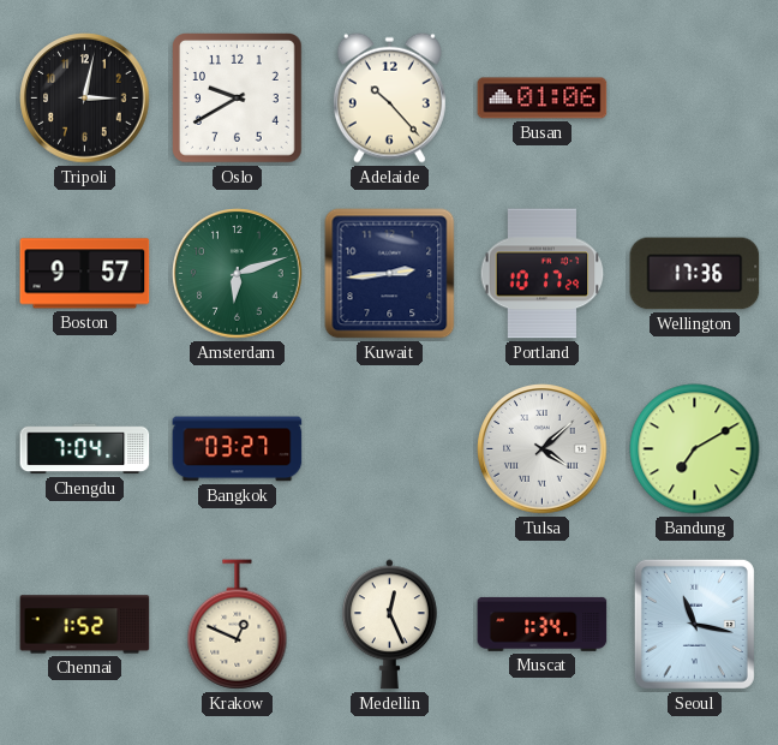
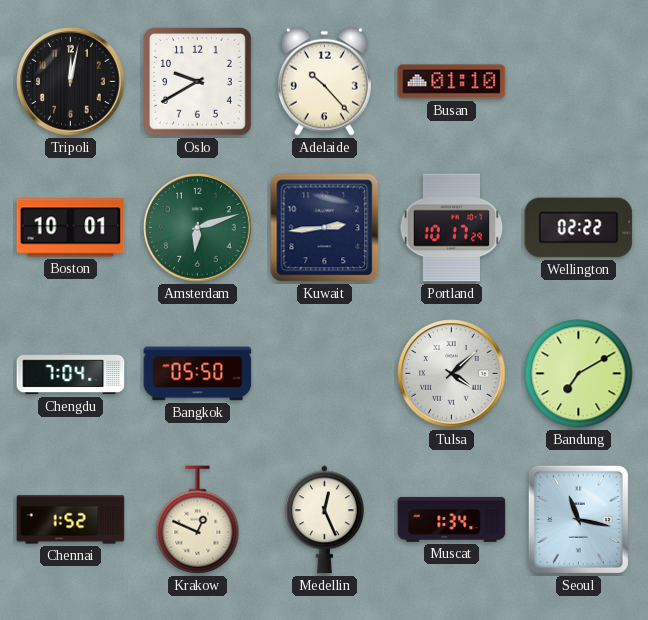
Tripoli: 3:02 -> 12:02
Busan: 01:06 -> 01:10
Boston: 9:57 -> 10:01
Wellington: 17:36 -> 02:22
Bangkok: 03:27 -> 05:50
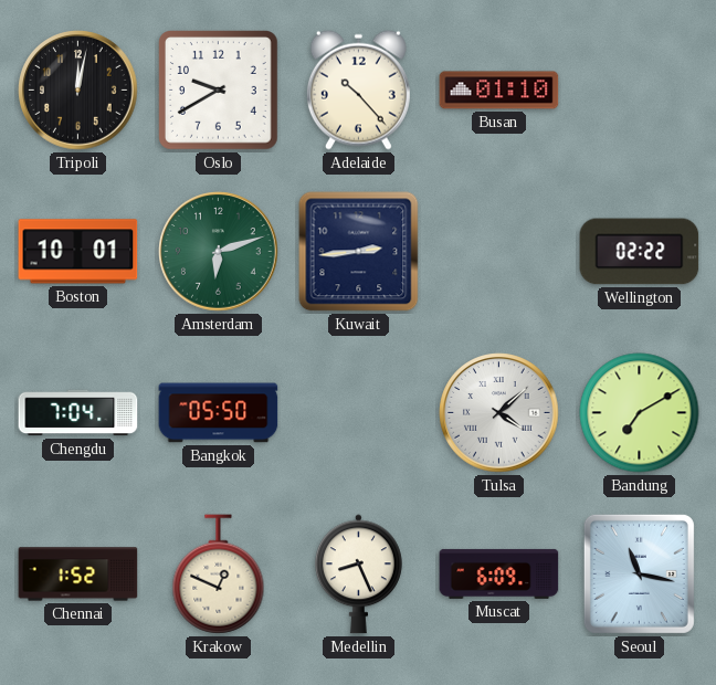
Portland: 10:17 -> none
Medellin: 12:26 -> 8:26
Muscat: 1:34 -> 6:09
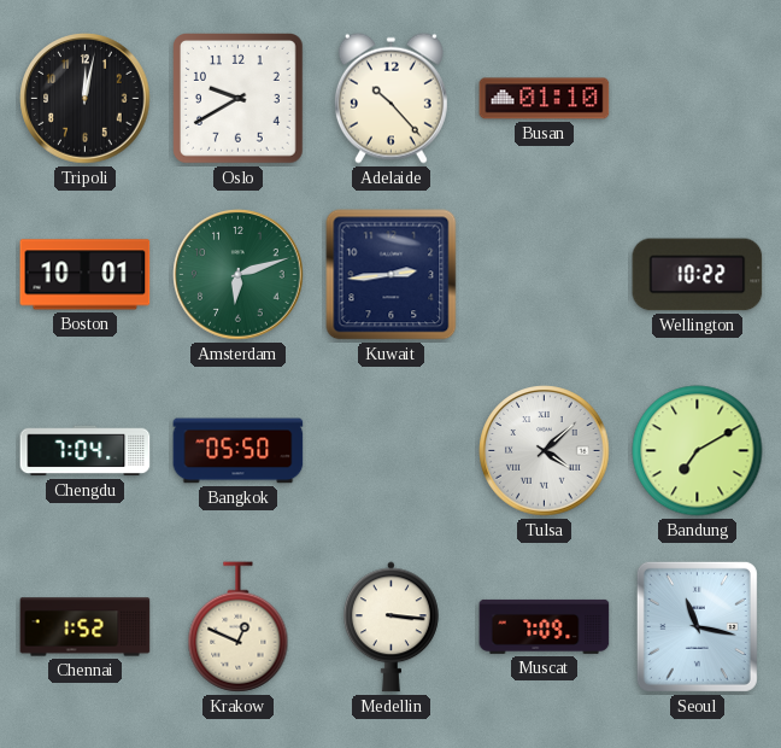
Wellington: 02:22 -> 10:22
Medellin: 8:26 -> 3:16
Muscat: 6:09 -> 7:09
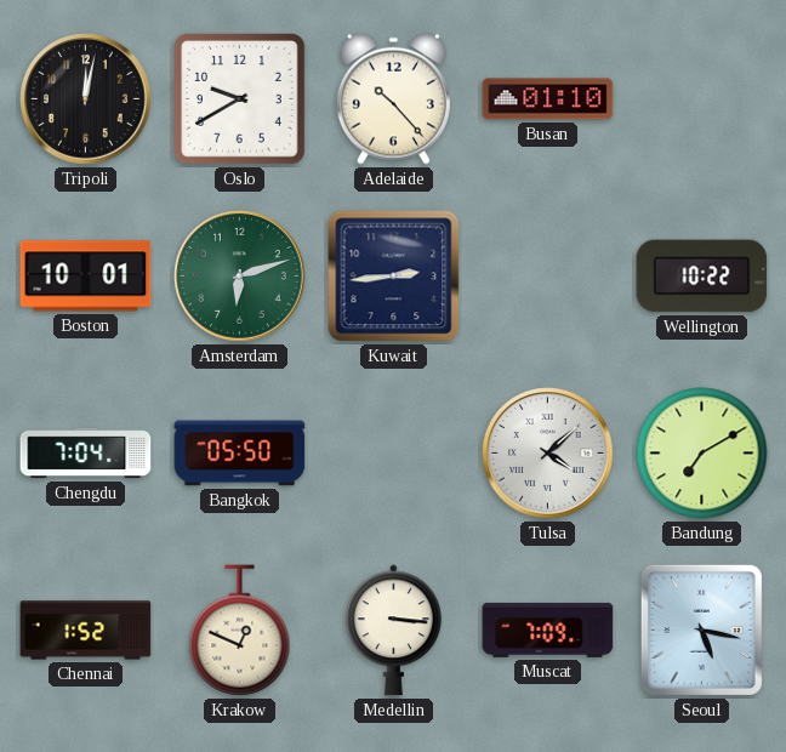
Seoul: 11:17 -> 5:17
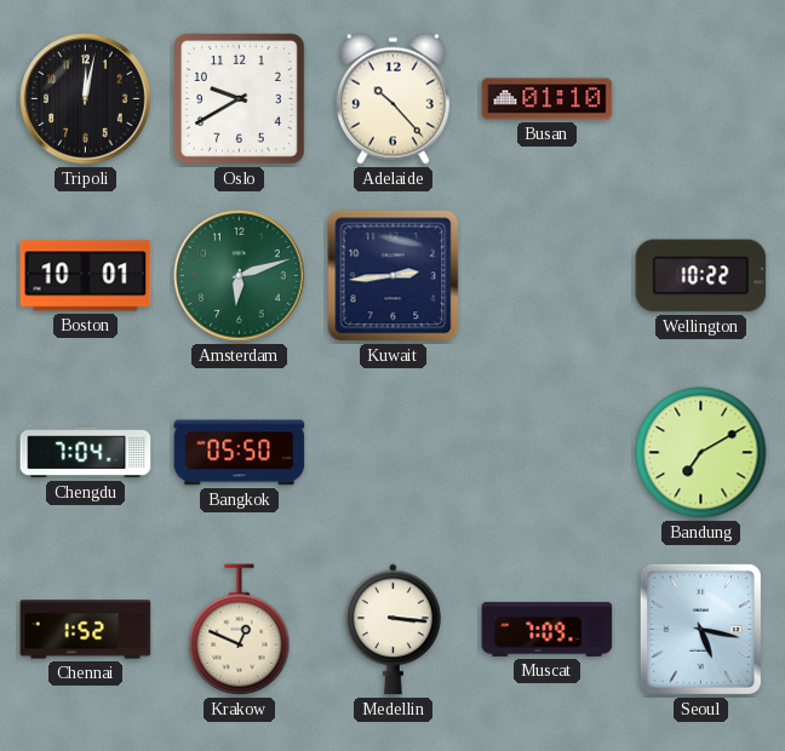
Tulsa: 4:08 -> none
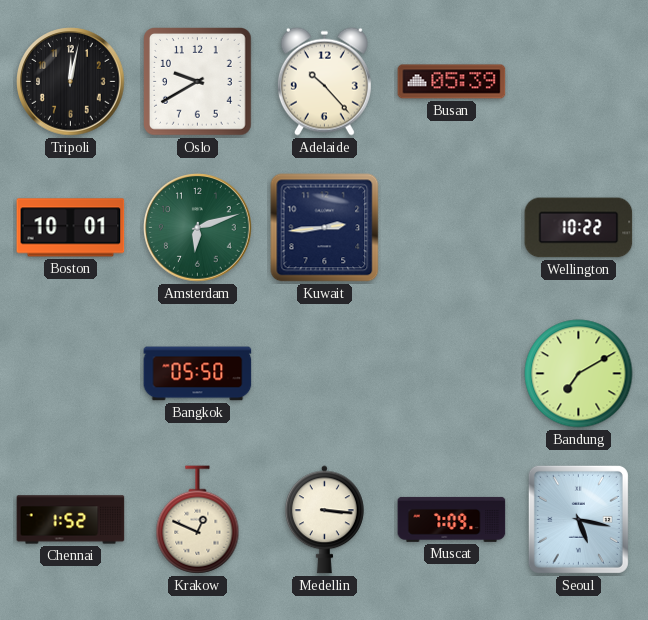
Busan: 01:10 -> 05:39
Chengdu: 7:04 -> none
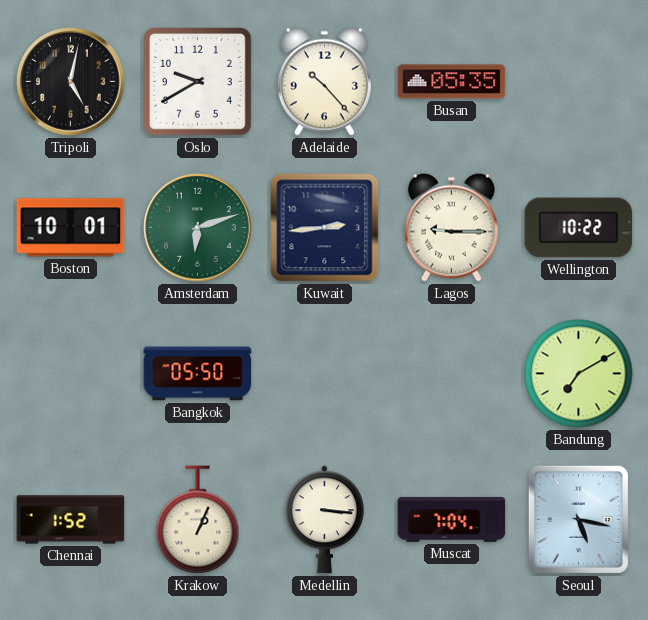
Tripoli: 12:02 -> 5:02
Busan: 05:39 -> 05:35
Lagos: none -> 9:15
Krakow: 12:49 -> 1:04
Muscat: 7:09 -> 7:04
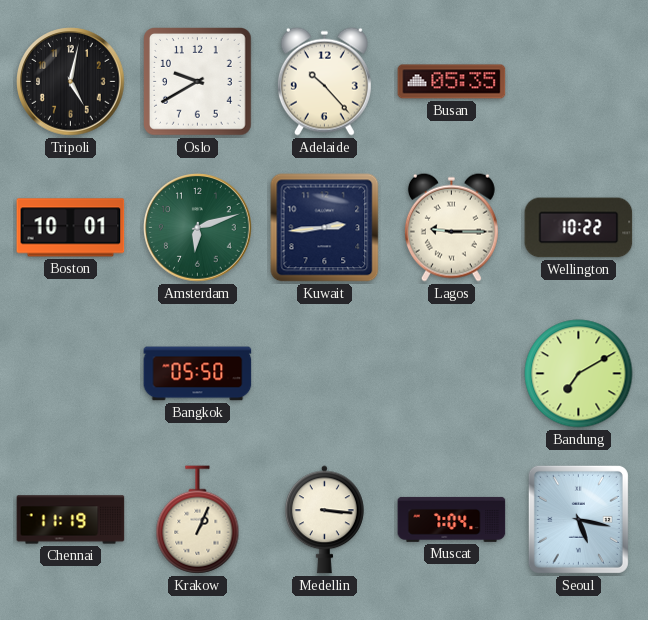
Chennai: 1:52 -> 11:19
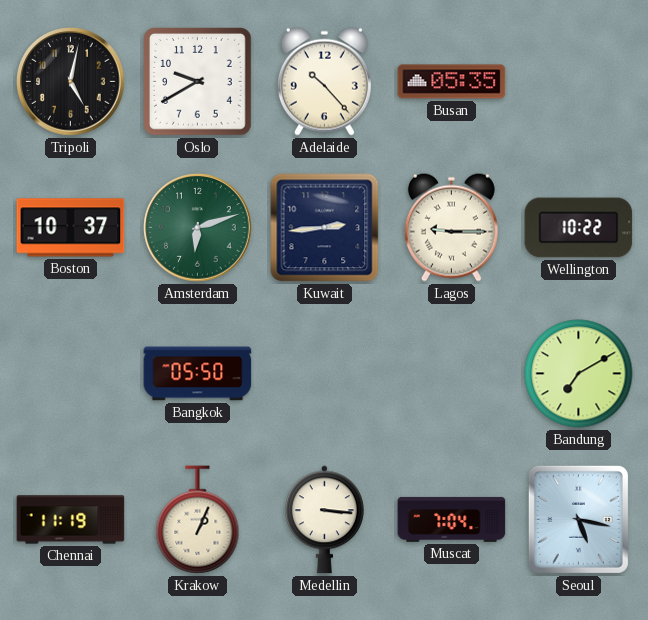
Boston: 10:01 -> 10:37
